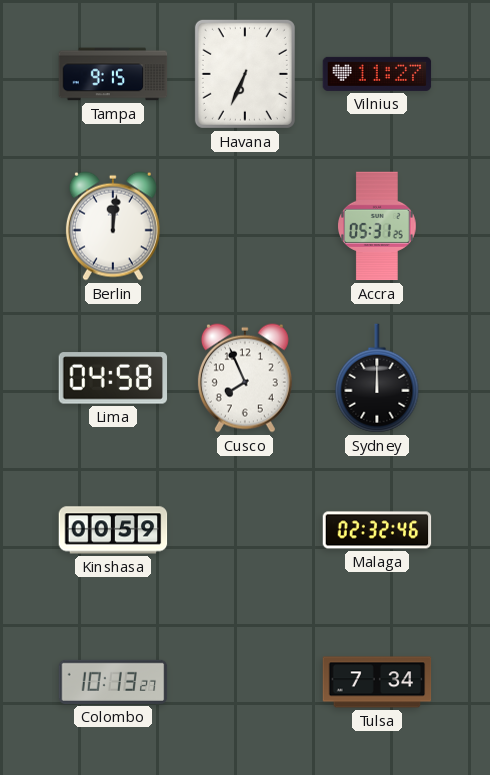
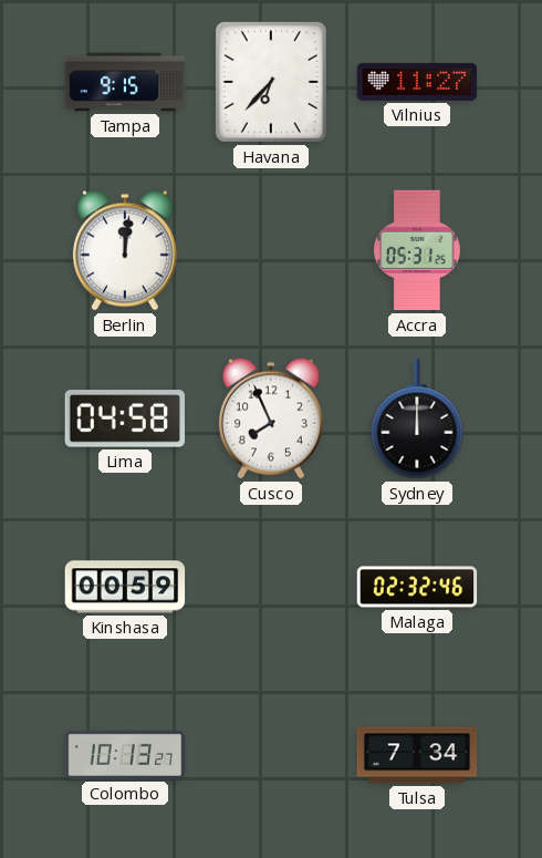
Havana: 6:34 -> 6:37
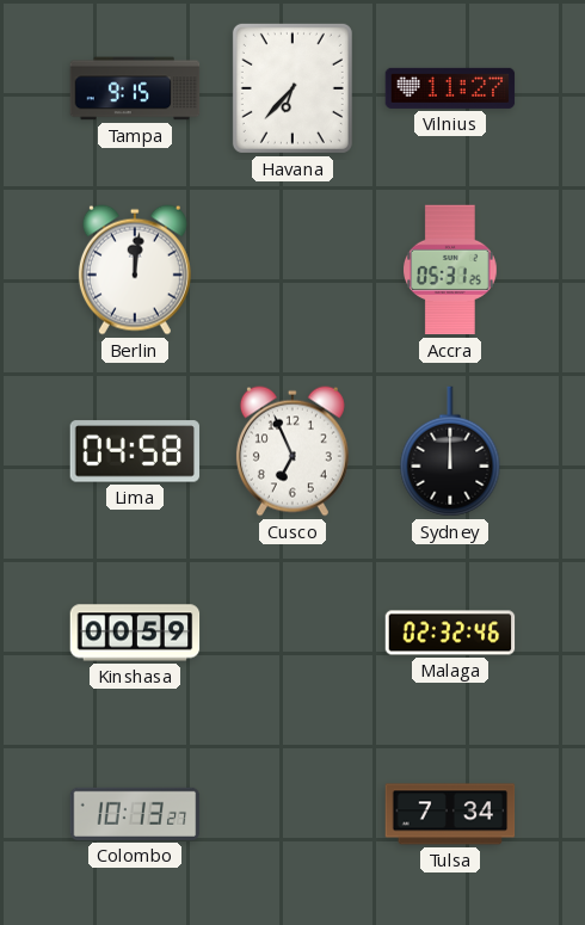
Cusco: 7:56 -> 6:56
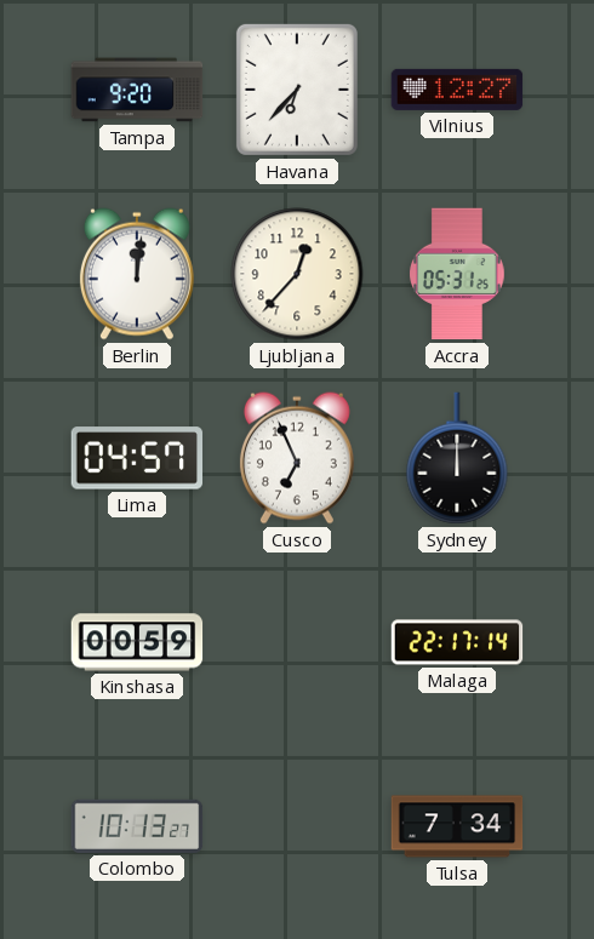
Tampa: 9:15 -> 9:20
Vilnius: 11:27 -> 12:27
Ljubljana: none -> 12:37
Lima: 04:58 -> 04:57
Malaga: 02:32 -> 22:17
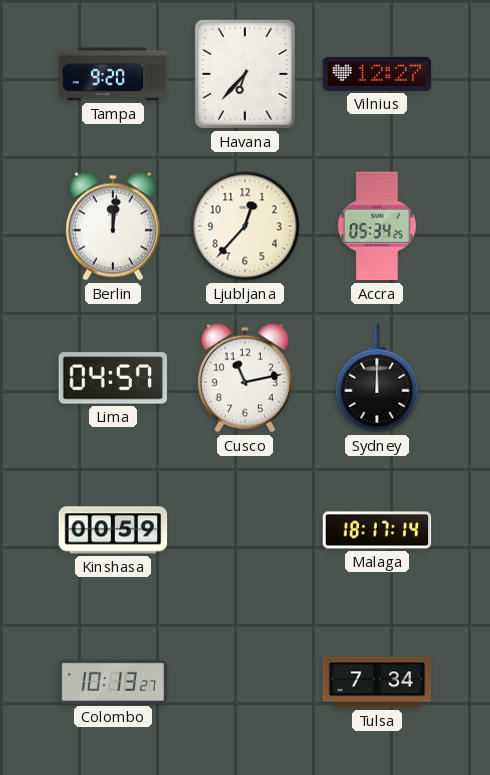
Accra: 05:31 -> 05:34
Cusco: 6:56 -> 11:13
Malaga: 22:17 -> 18:17
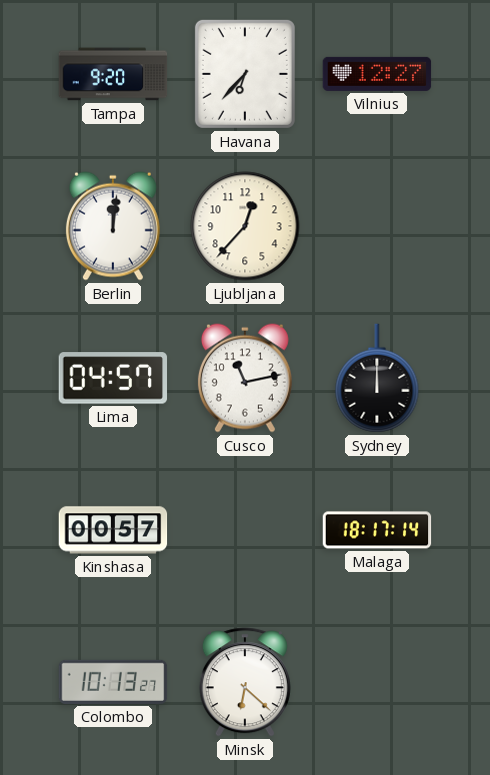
Accra: 05:34 -> none
Kinshasa: 00:59 -> 00:57
Minsk: none -> 6:22
Tulsa: 7:34 -> none
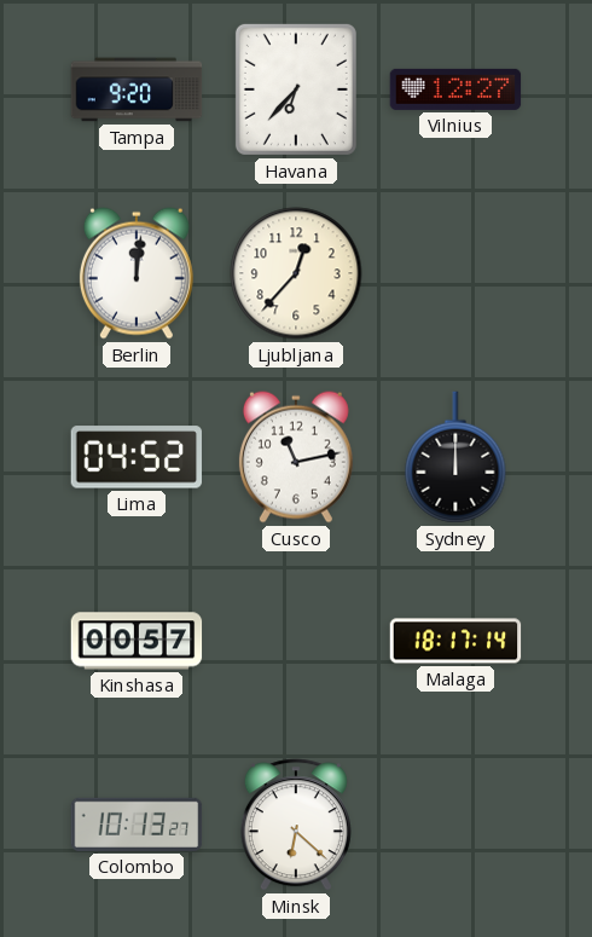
Lima: 04:57 -> 04:52
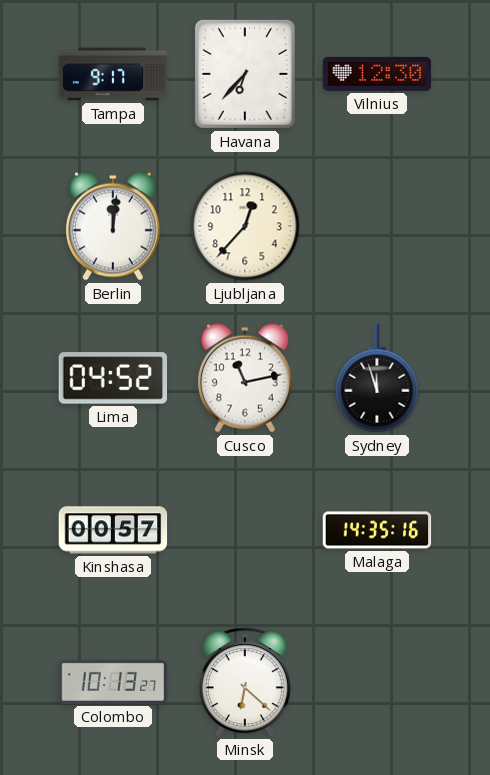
Tampa: 9:20 -> 9:17
Vilnius: 12:27 -> 12:30
Sydney: 12:00 -> 11:57
Malaga: 18:17 -> 14:35
